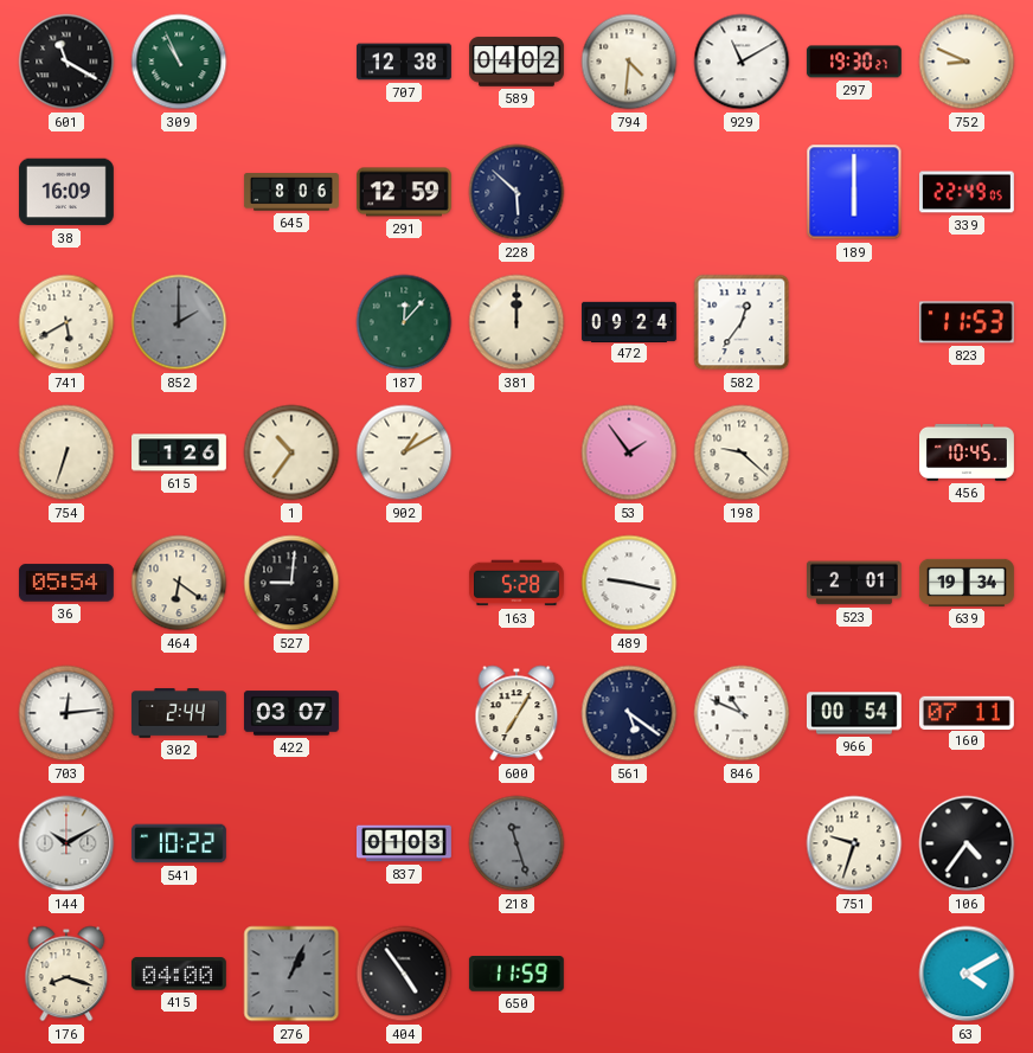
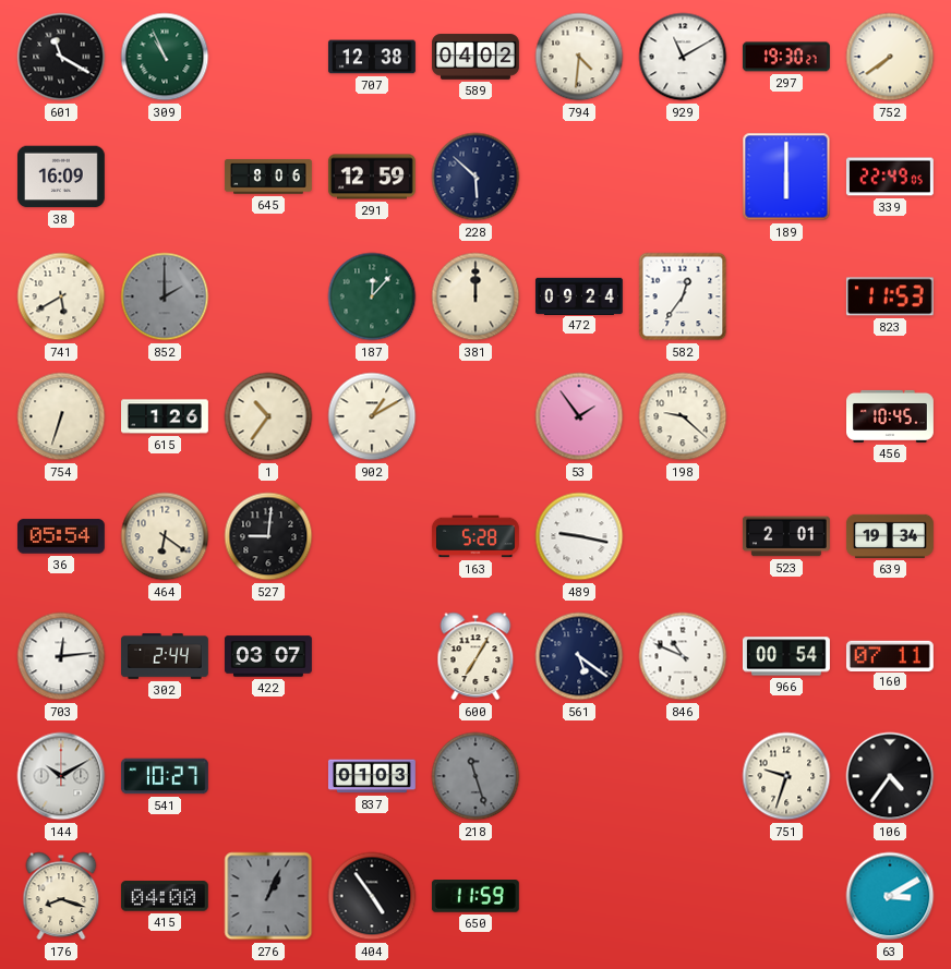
752: 8:49 -> 7:39
541: 10:22 -> 10:27
63: 4:10 -> 3:10
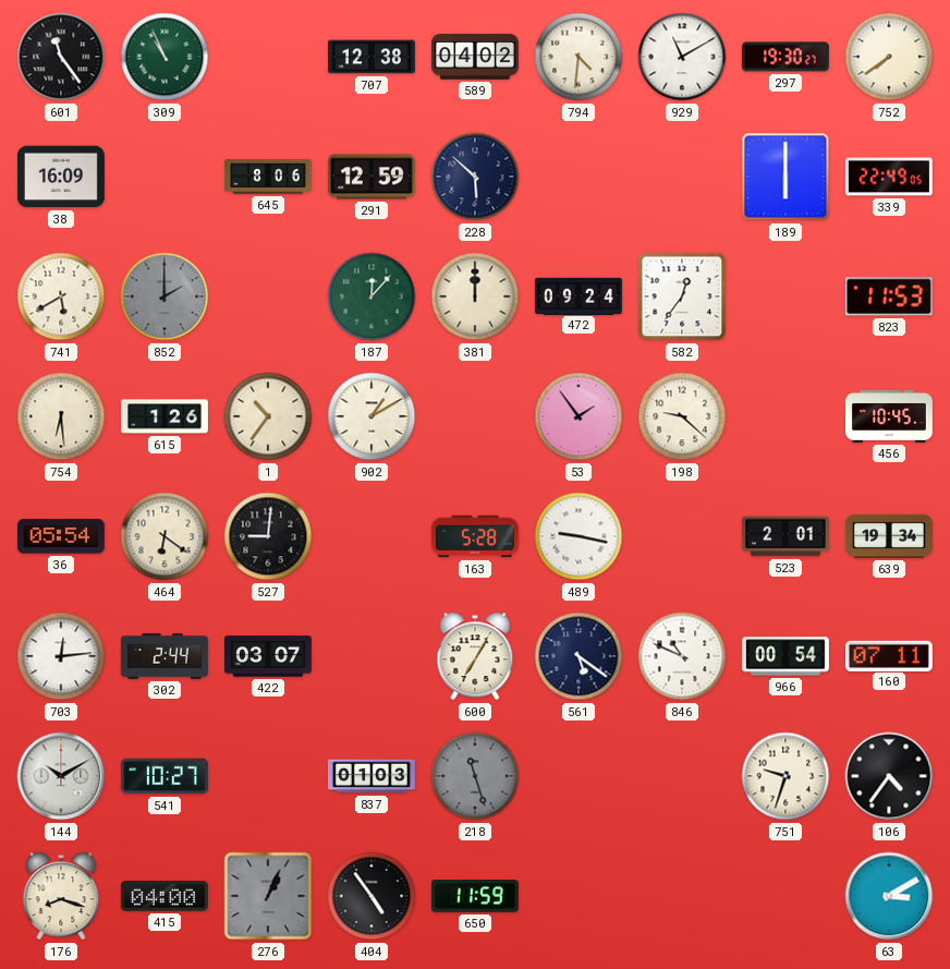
601: 11:20 -> 11:24
754: 6:33 -> 6:29
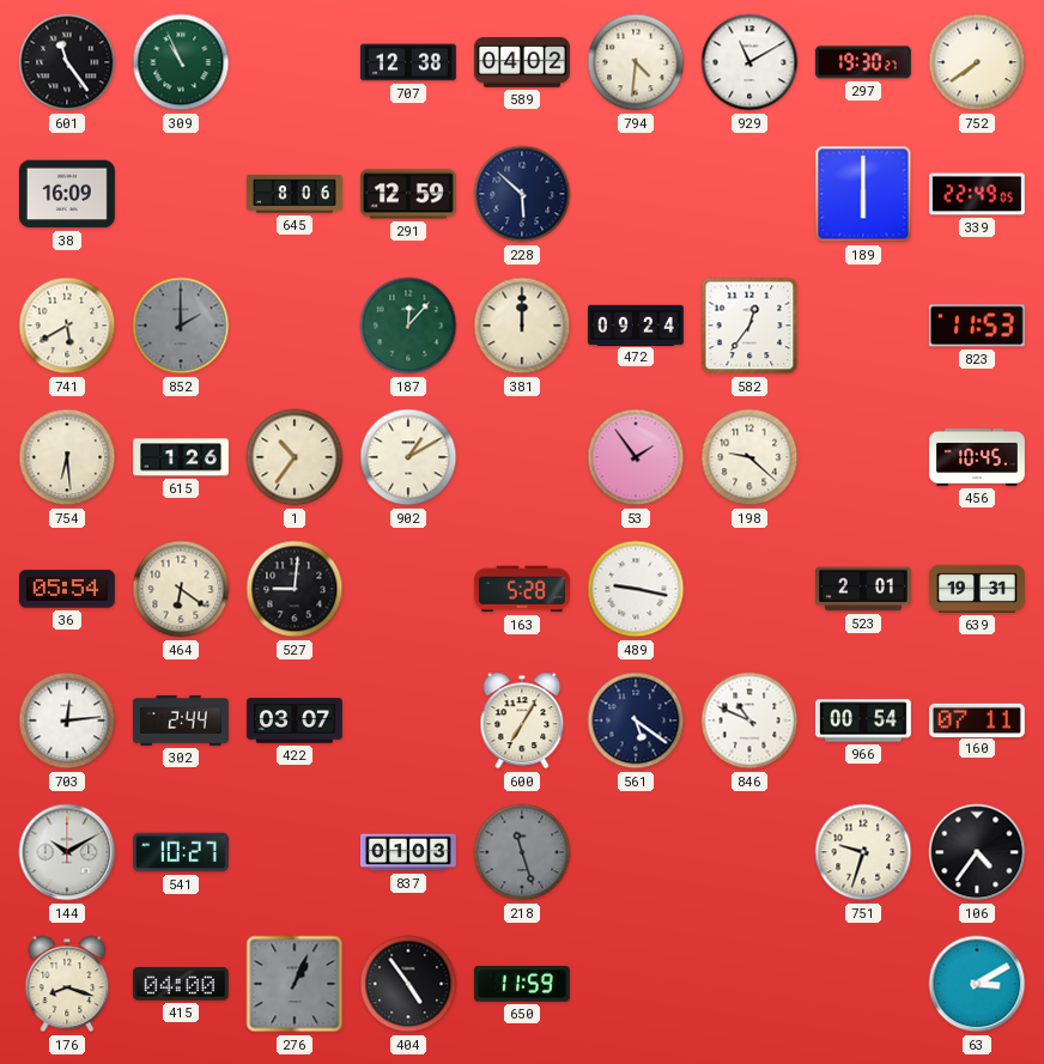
639: 19:34 -> 19:31
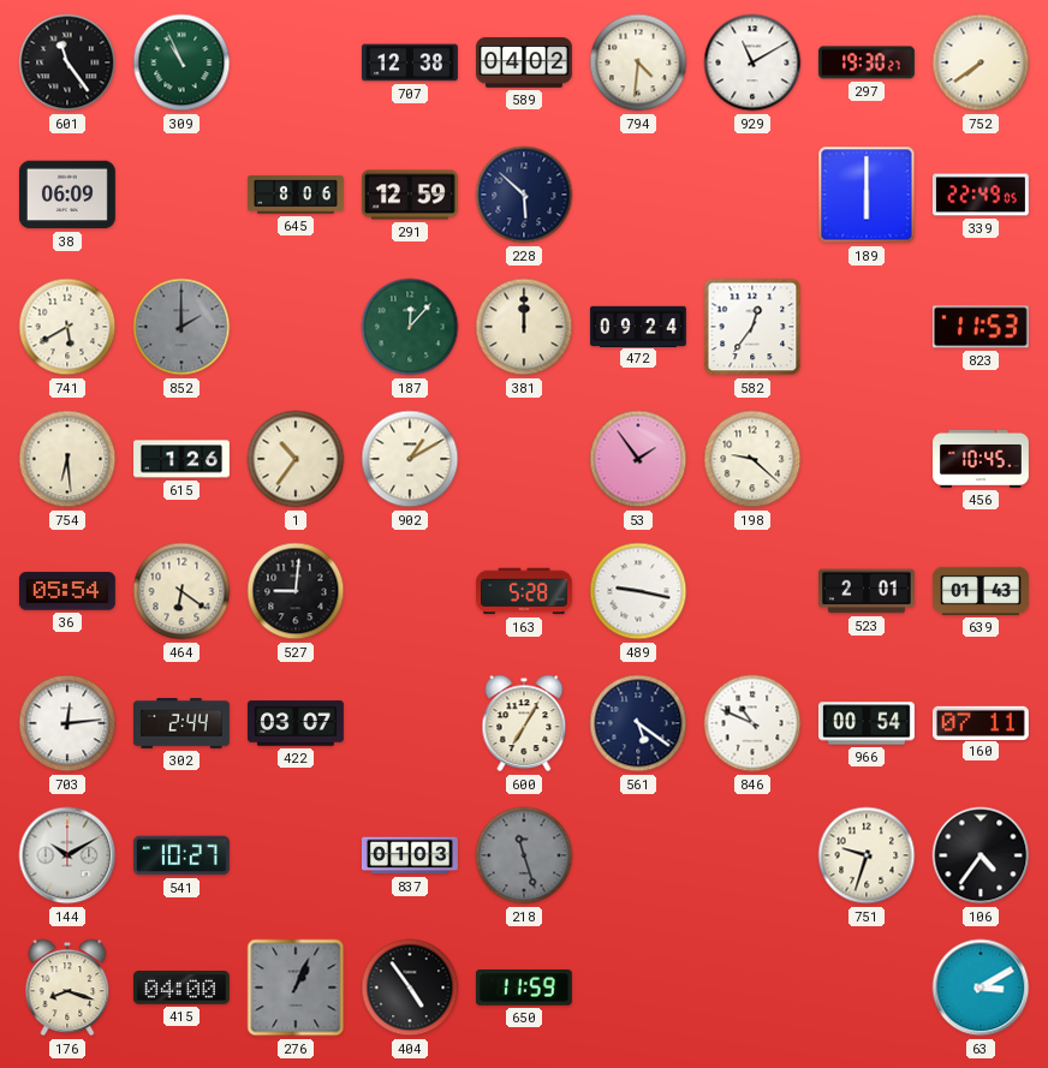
38: 16:09 -> 06:09
639: 19:31 -> 01:43
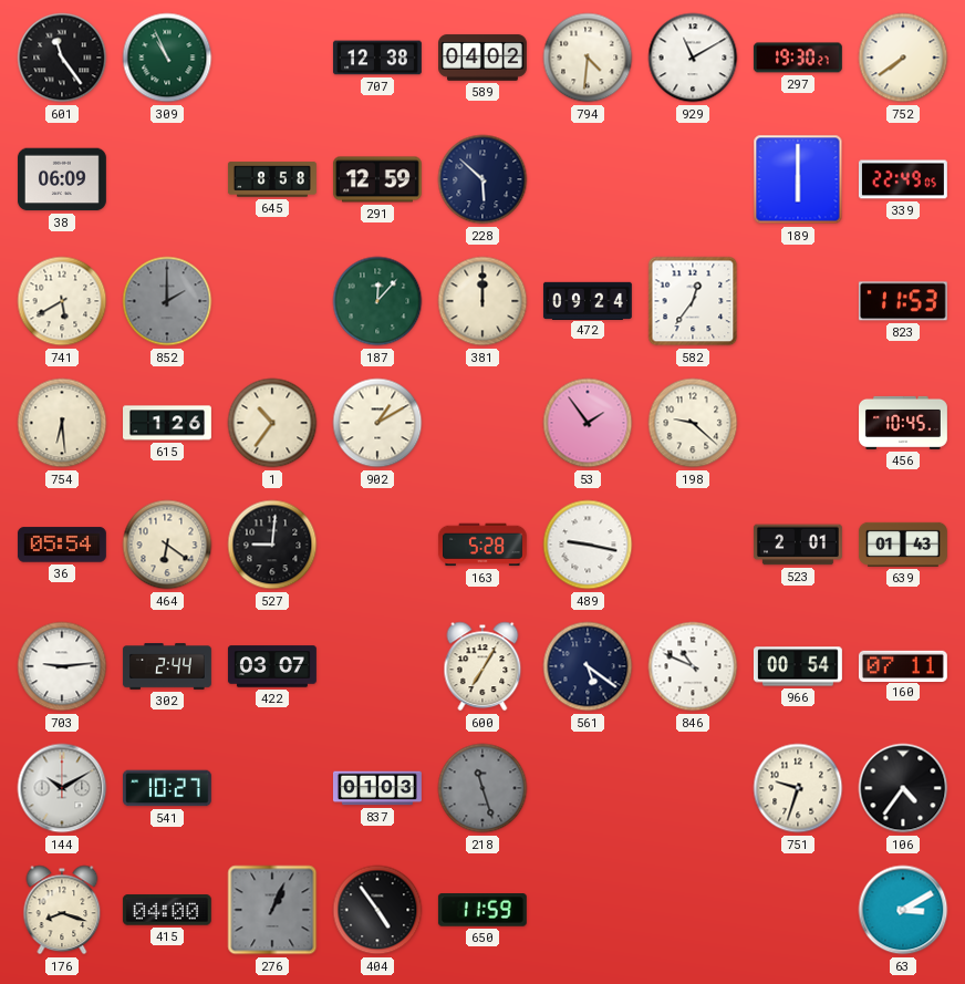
645: 8:06 -> 8:58
703: 12:14 -> 9:14
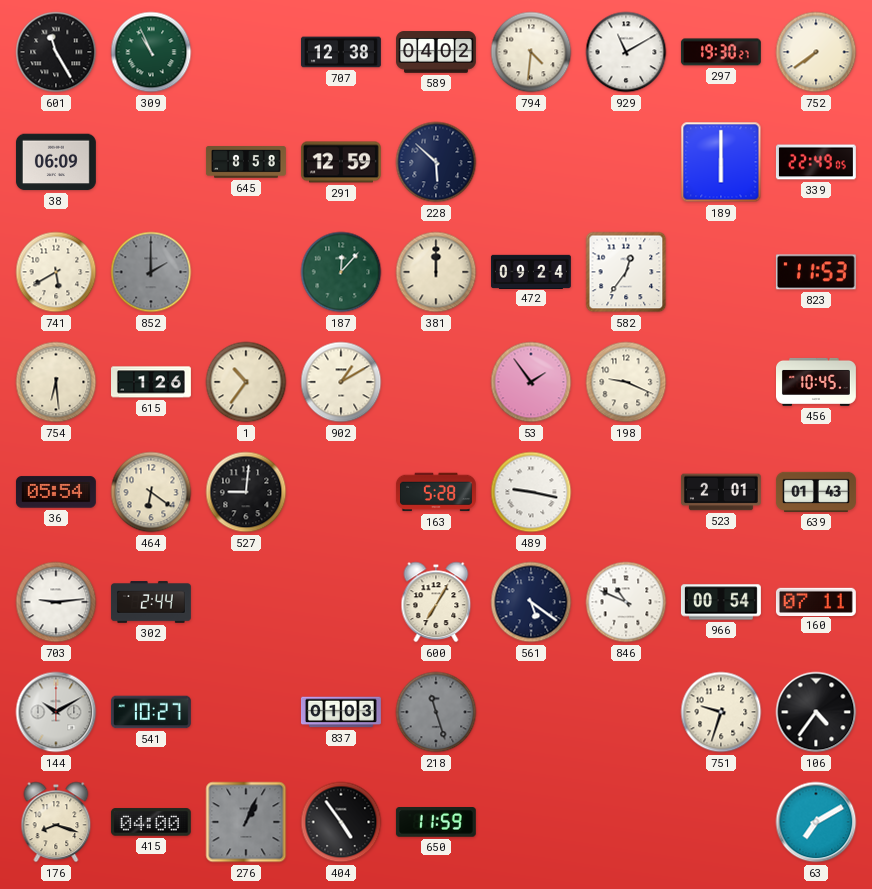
601: 11:24 -> 11:25
198: 9:22 -> 9:19
422: 03:07 -> none
63: 3:10 -> 7:10
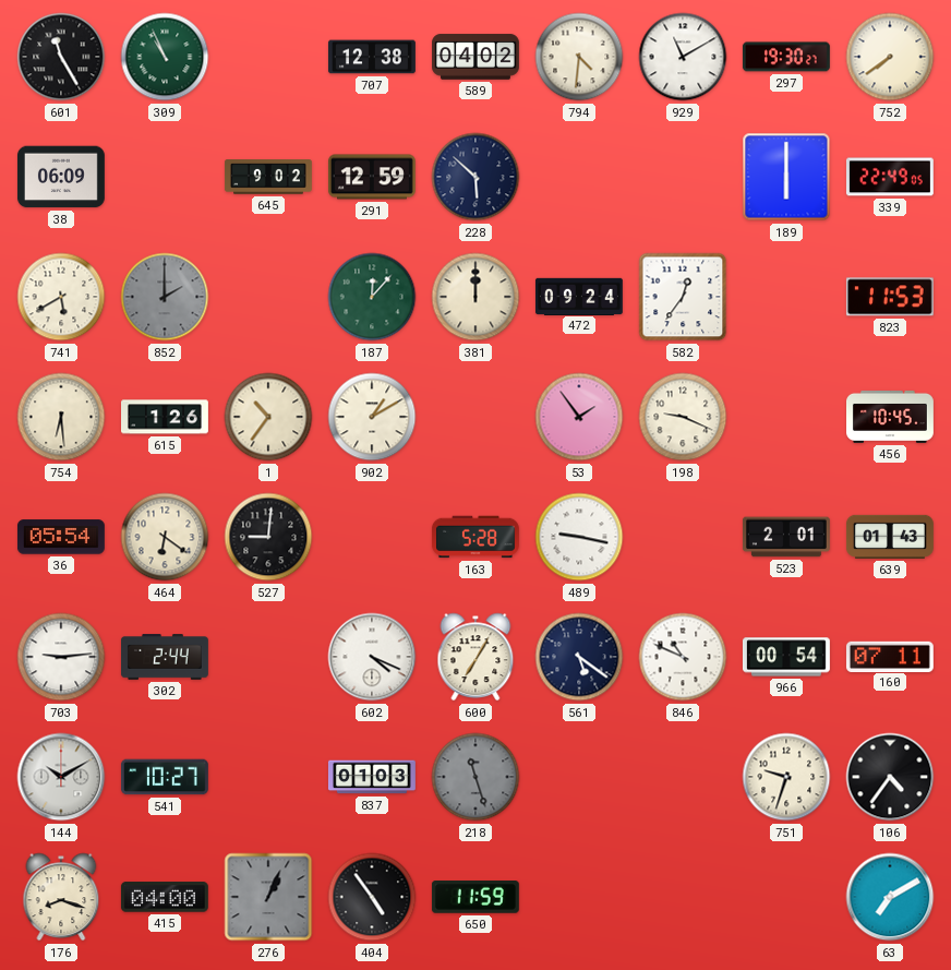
645: 8:58 -> 9:02
602: none -> 4:19
